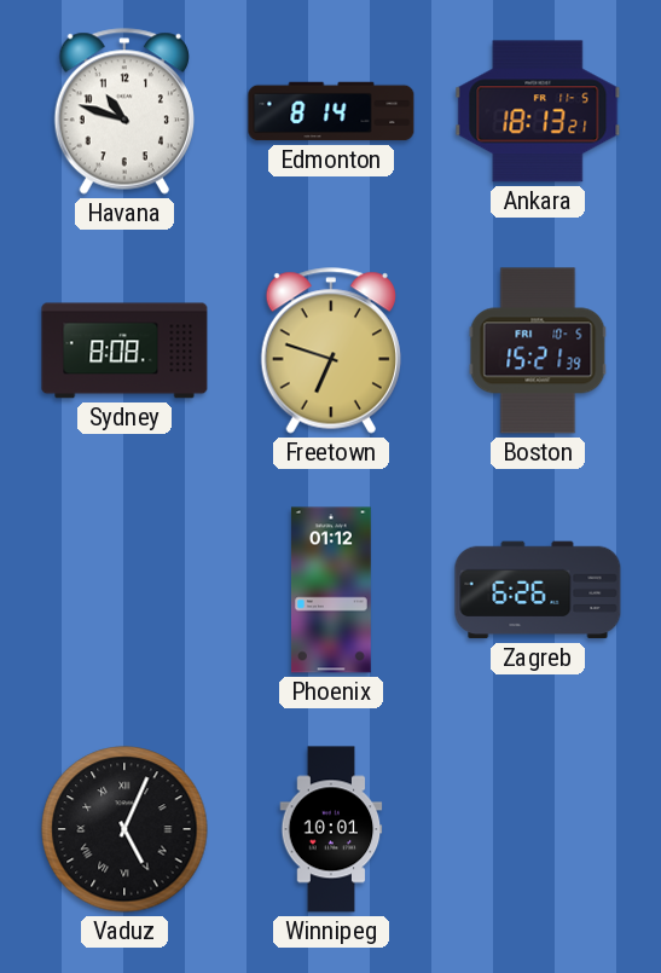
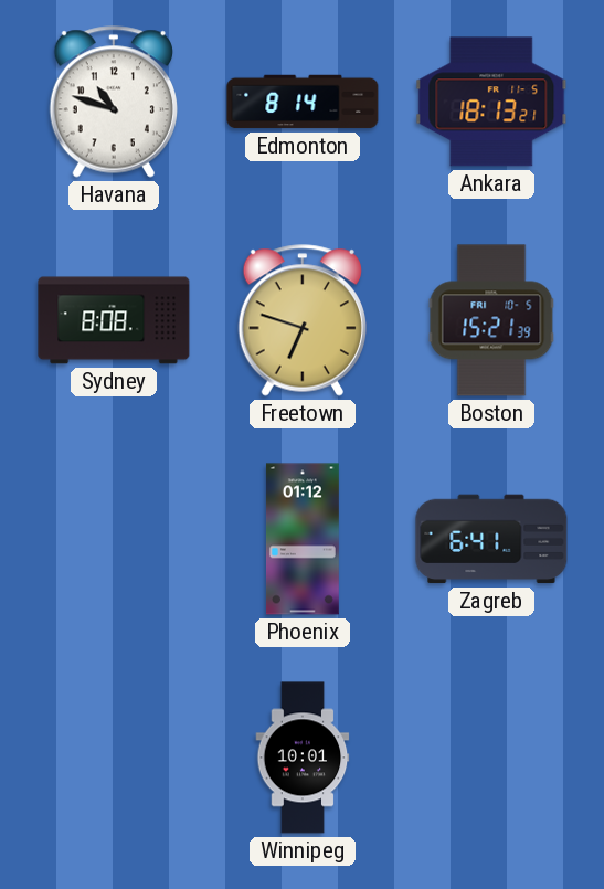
Zagreb: 6:26 -> 6:41
Vaduz: 5:04 -> none
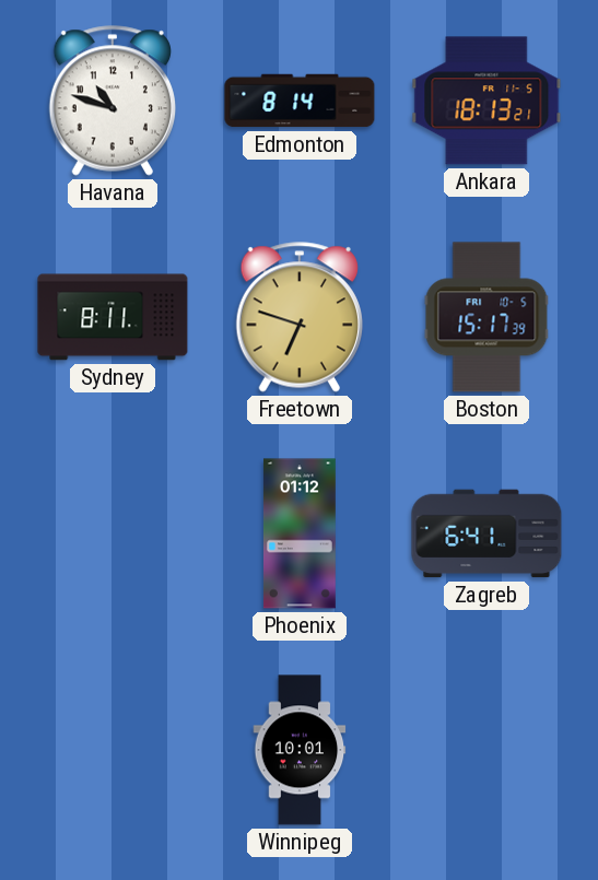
Sydney: 8:08 -> 8:11
Boston: 15:21 -> 15:17
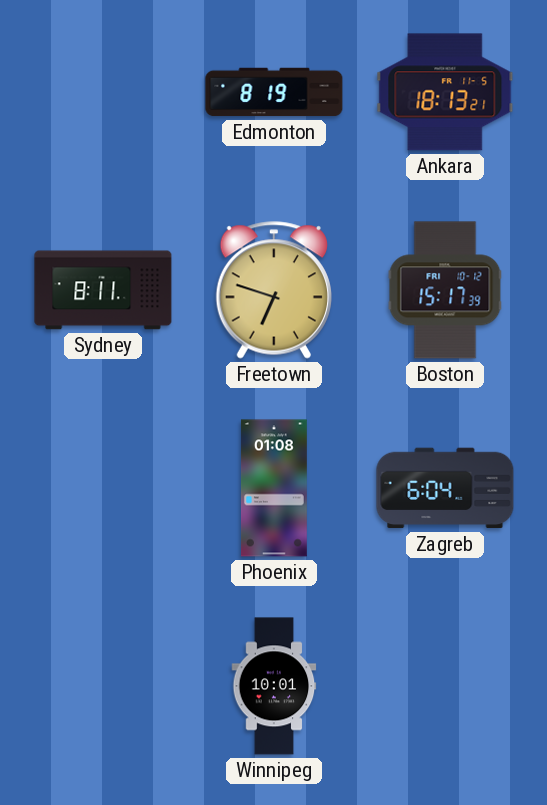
Havana: 10:48 -> none
Edmonton: 8:14 -> 8:19
Boston date: FRI 10-5 -> FRI 10-12
Phoenix: 01:12 -> 01:08
Zagreb: 6:41 -> 6:04
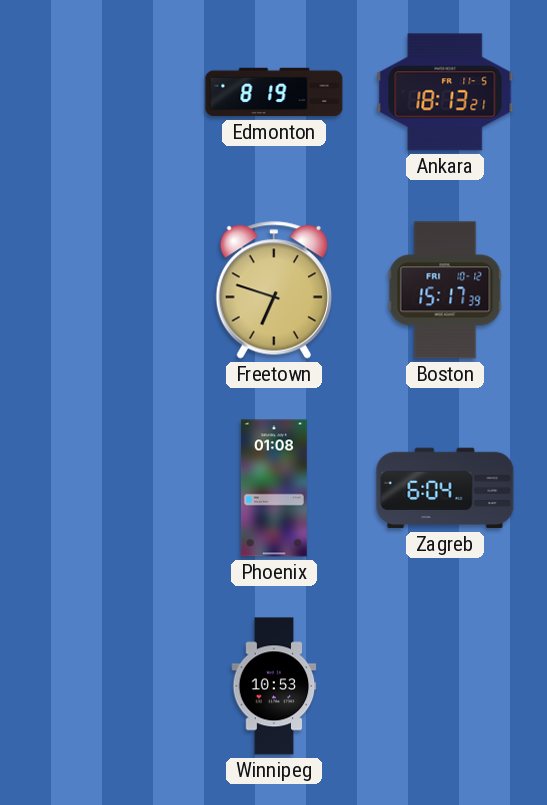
Sydney: 8:11 -> none
Winnipeg: 10:01 -> 10:53
